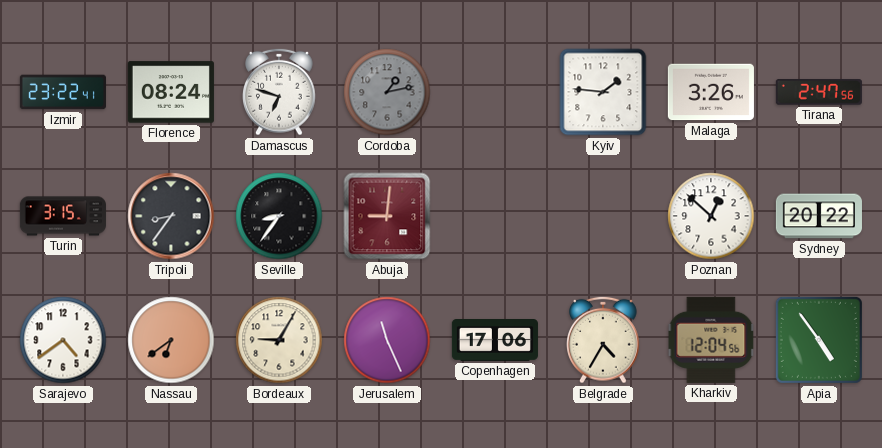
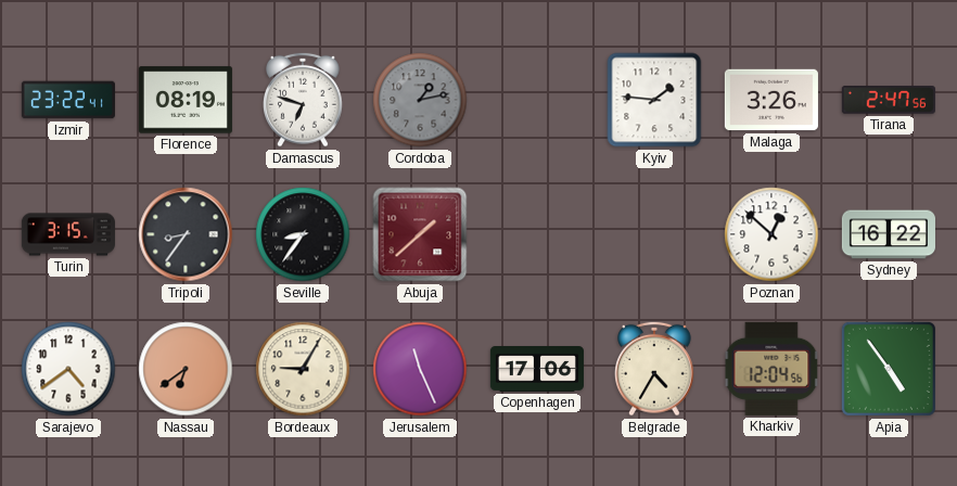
Florence: 08:24 -> 08:19
Abuja: 9:01 -> 1:38
Sydney: 20:22 -> 16:22
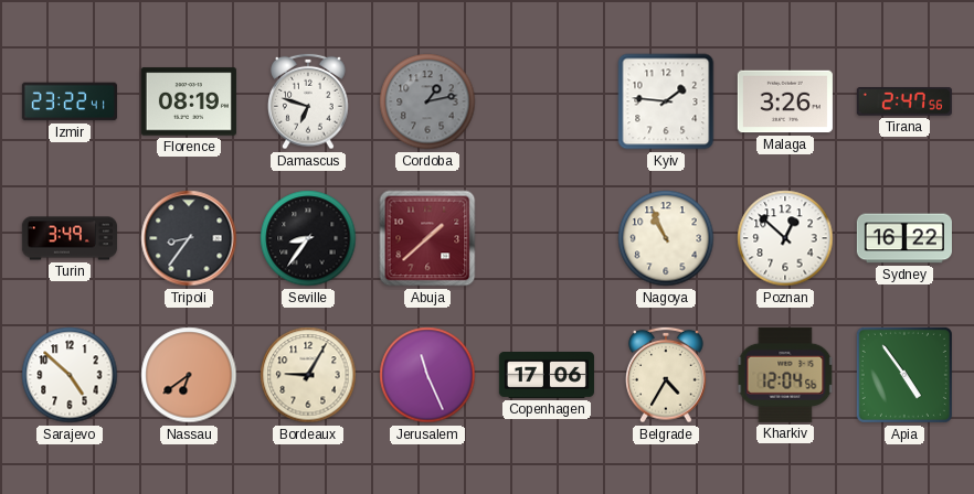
Turin: 3:15 -> 3:49
Nagoya: none -> 10:56
Sarajevo: 4:39 -> 4:52
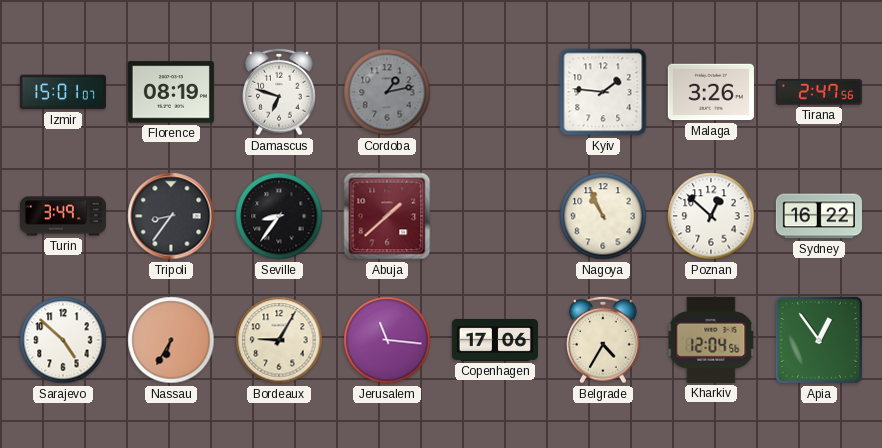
Izmir: 23:22 -> 15:01
Nassau: 6:39 -> 6:35
Jerusalem: 11:26 -> 11:16
Apia: 4:54 -> 12:54
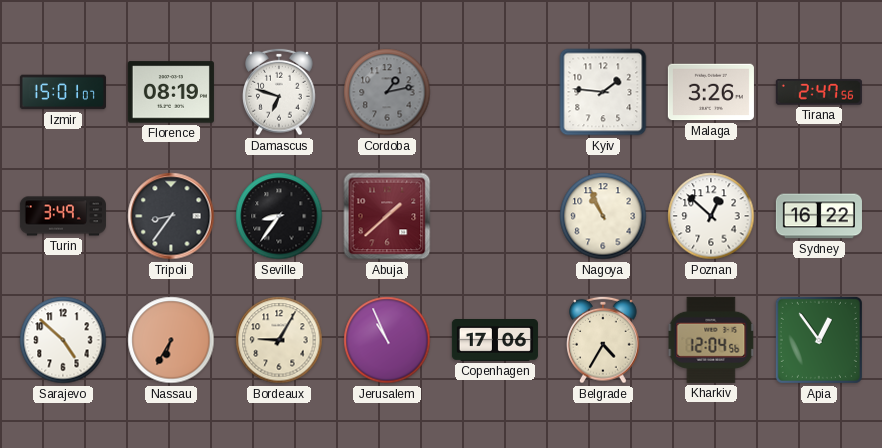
Jerusalem: 11:16 -> 10:56
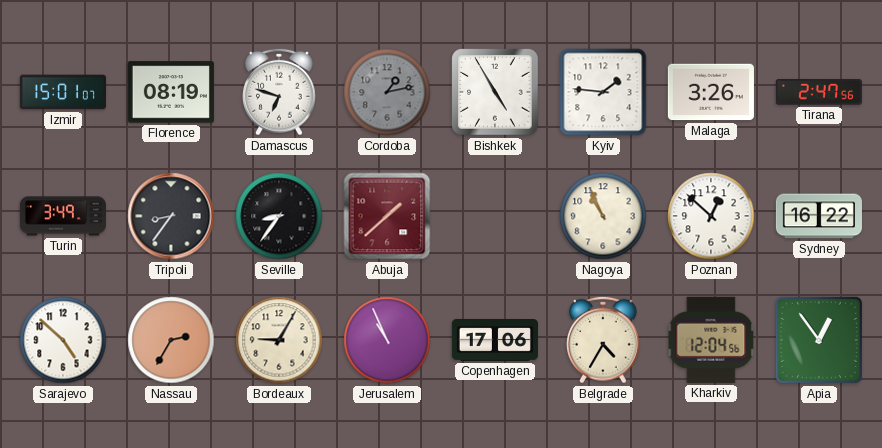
Bishkek: none -> 4:55
Nassau: 6:35 -> 2:35
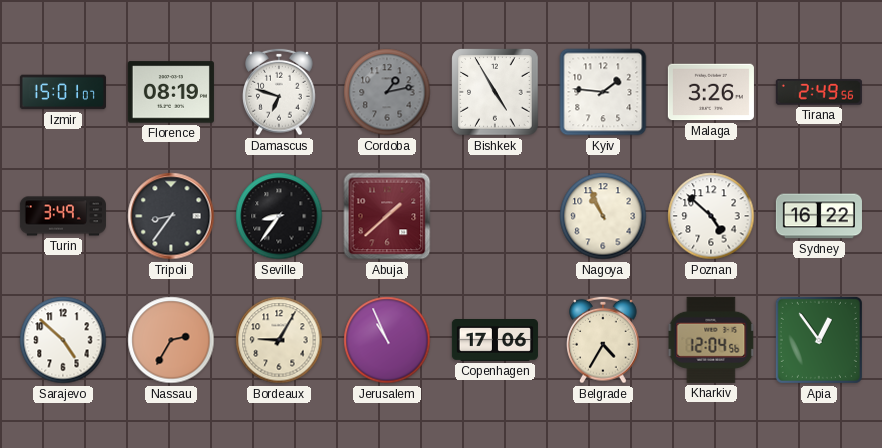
Tirana: 2:47 -> 2:49
Poznan: 12:52 -> 4:52
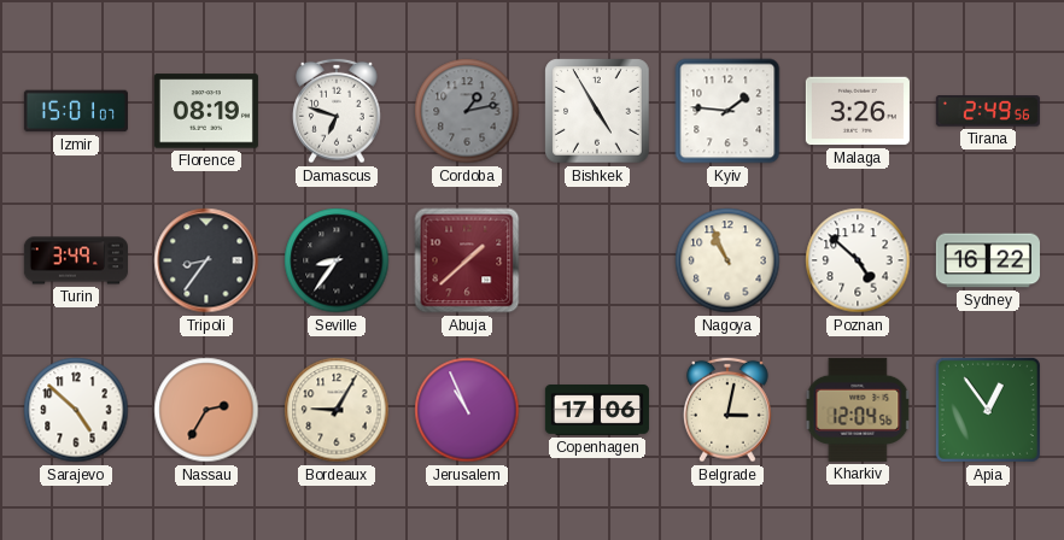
Belgrade: 4:35 -> 3:02
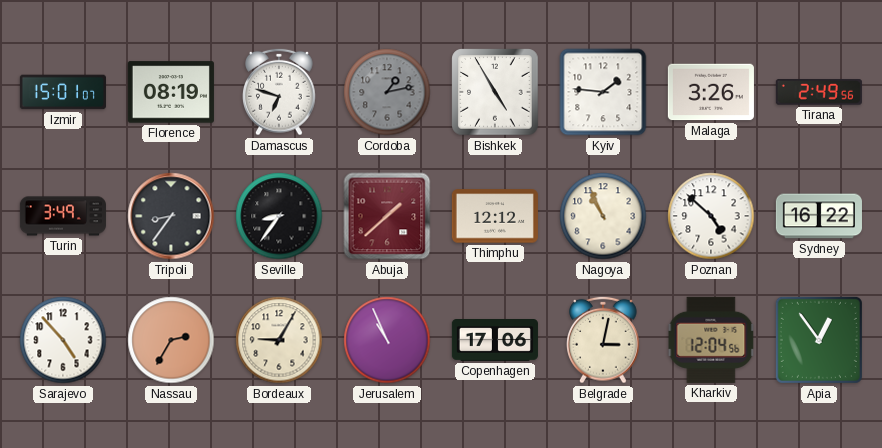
Thimphu: none -> 12:12
Sarajevo: 4:52 -> 4:53
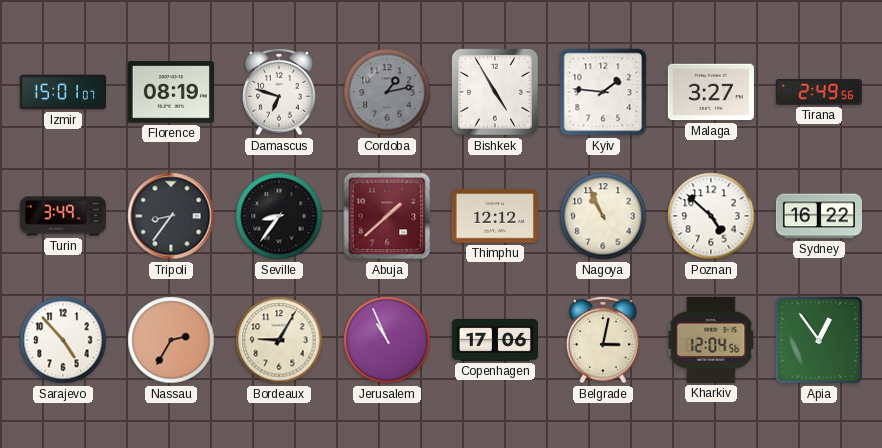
Malaga: 3:26 -> 3:27
